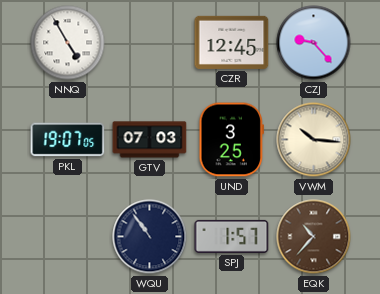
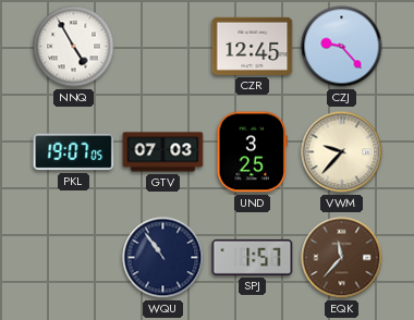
VWM: 10:16 -> 9:37
EQK: 10:37 -> 11:37
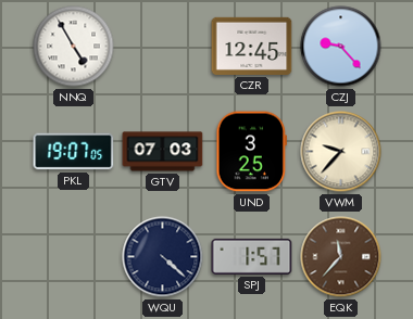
WQU: 10:54 -> 4:22
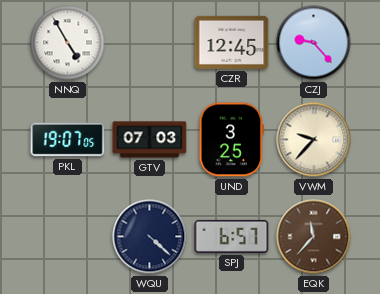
SPJ: 1:57 -> 6:57
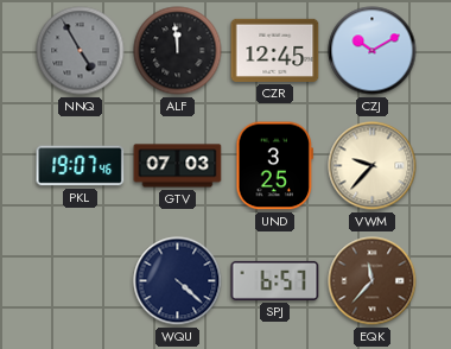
NNQ dial: white -> grey
ALF: none -> 11:59
CZJ: 9:23 -> 10:10
PKL: 19:07:05 -> 19:07:46
